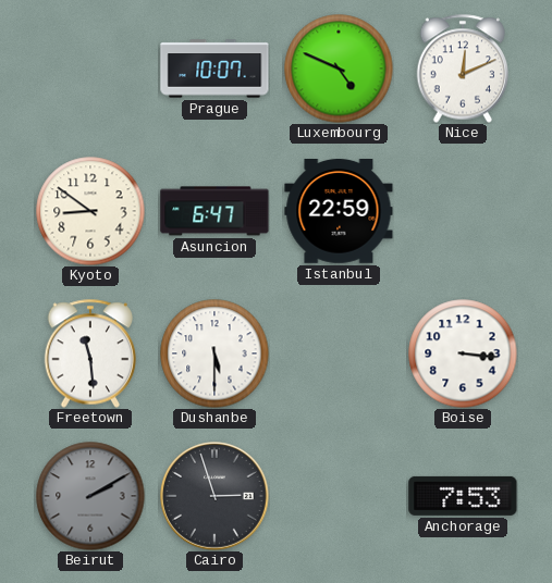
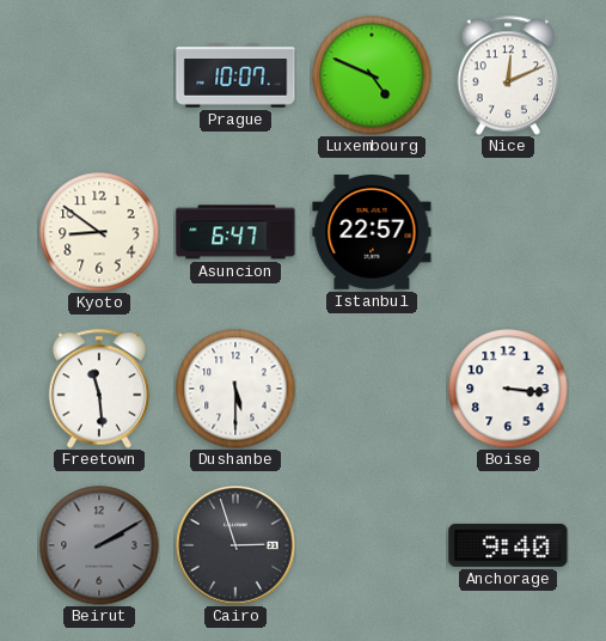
Istanbul: 22:59 -> 22:57
Anchorage: 7:53 -> 9:40
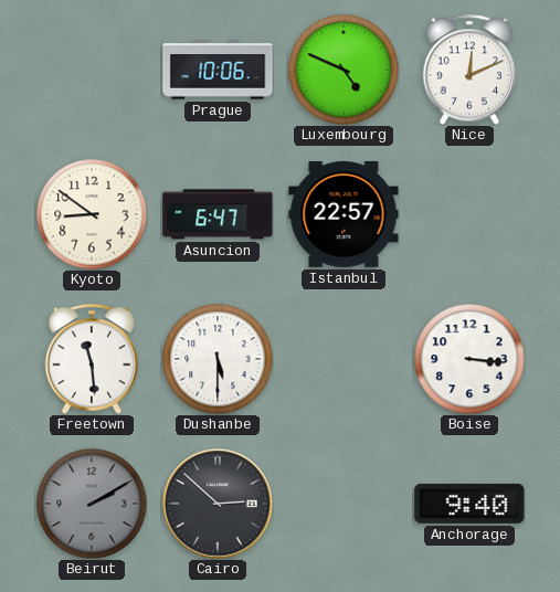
Prague: 10:07 -> 10:06
Cairo: 2:57 -> 2:52
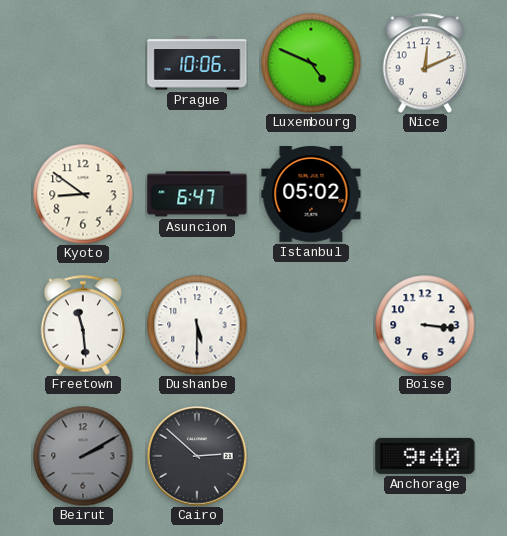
Istanbul: 22:57 -> 05:02
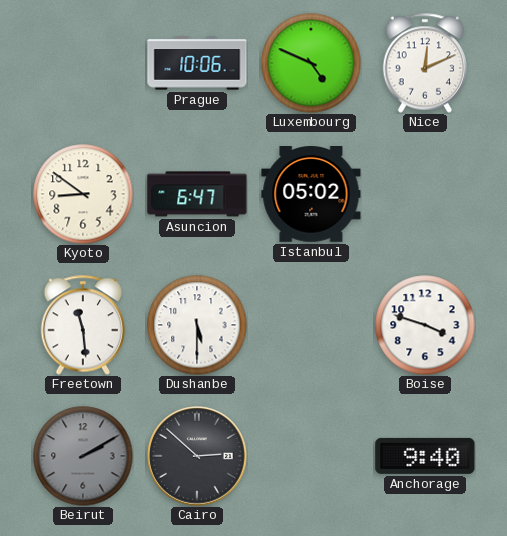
Boise: 3:16 -> 3:48
